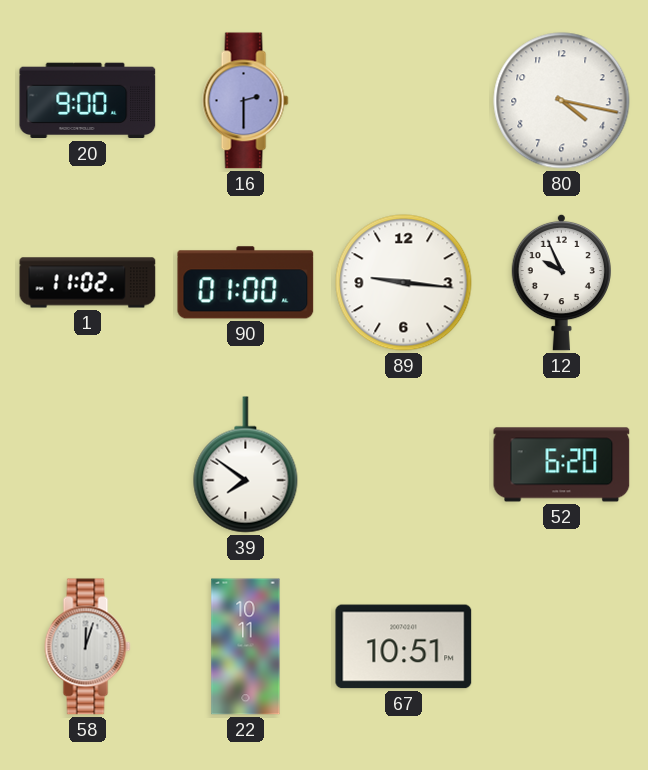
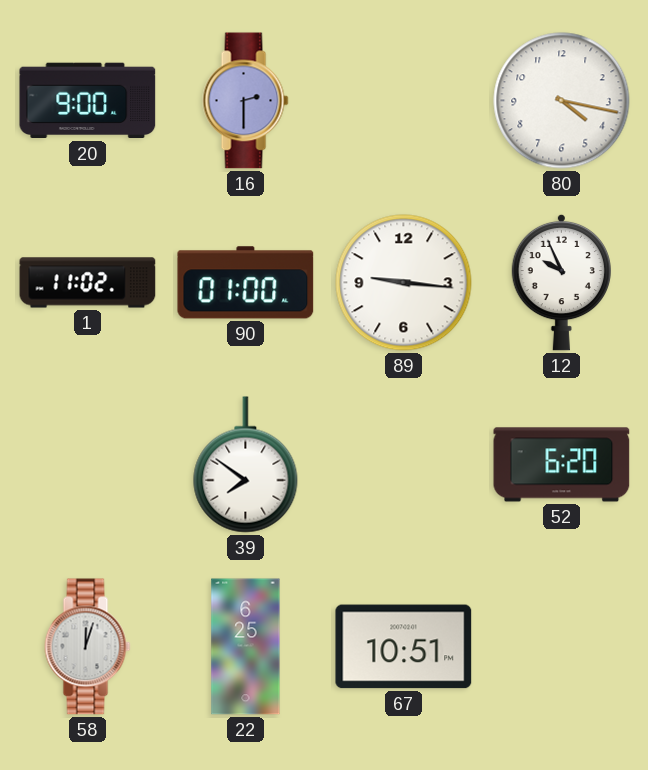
22: 10:11 -> 6:25
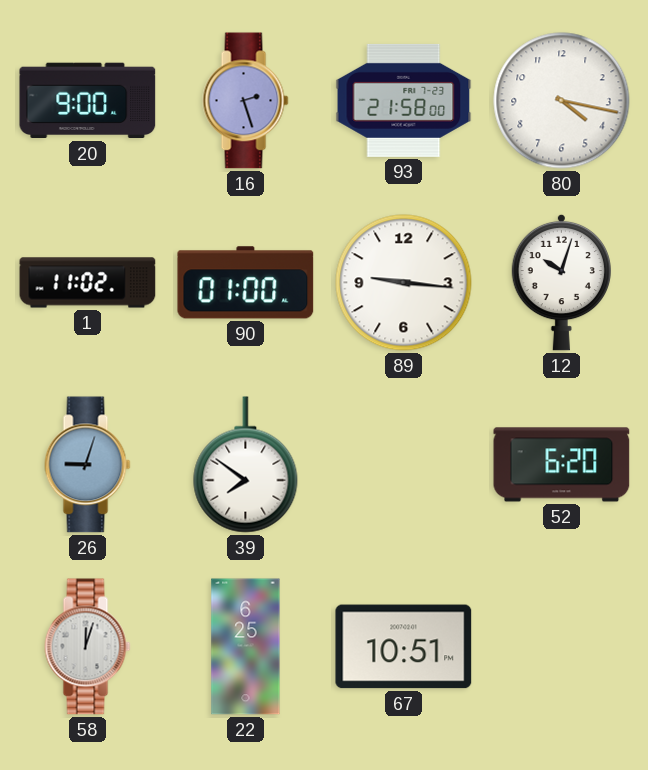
16: 2:30 -> 2:27
93: none -> 21:58
12: 9:56 -> 10:03
26: none -> 9:03
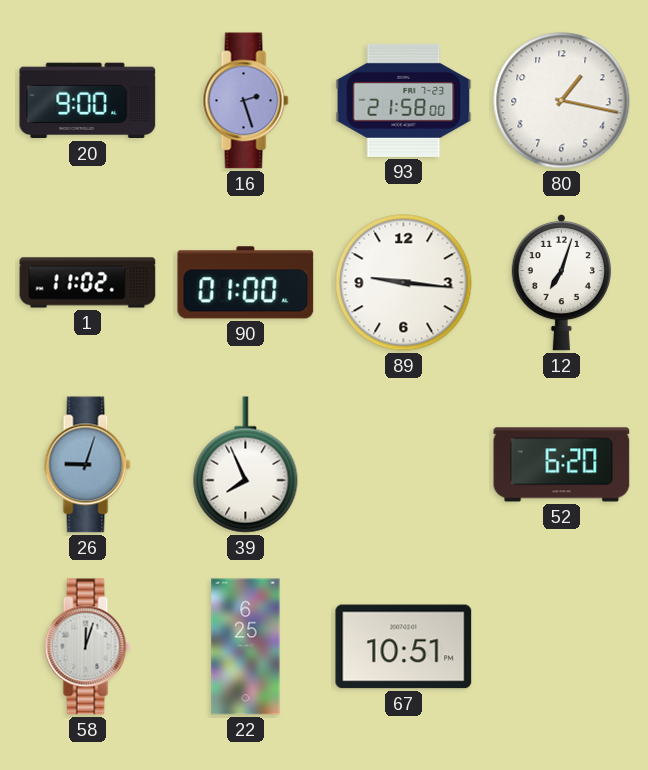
80: 4:17 -> 1:17
12: 10:03 -> 7:03
39: 7:51 -> 7:56
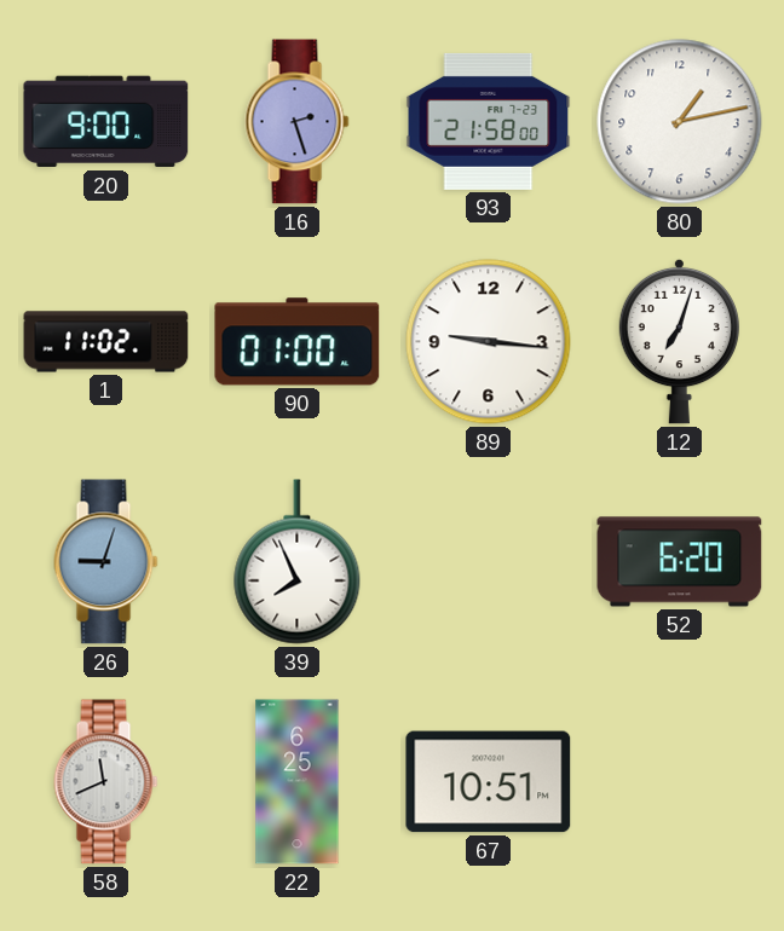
80: 1:17 -> 1:13
58: 12:03 -> 11:41
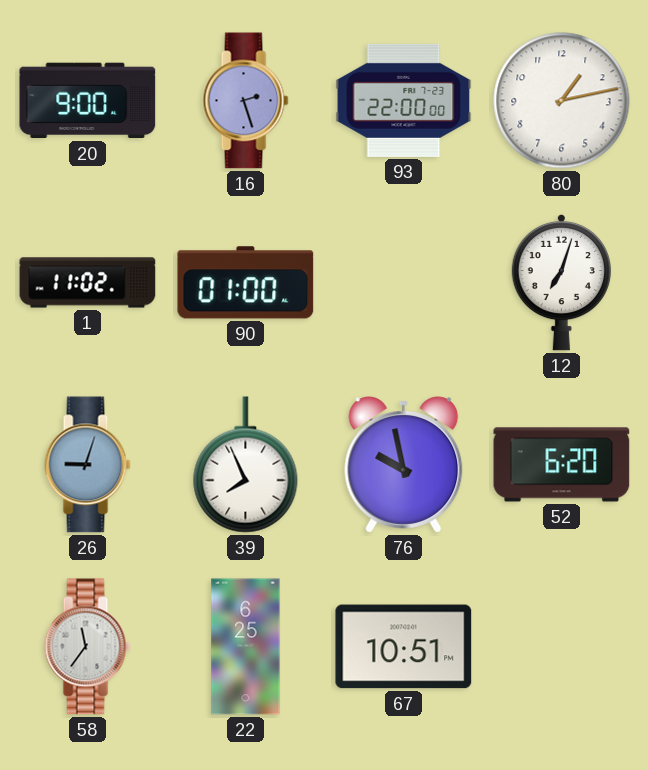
93: 21:58 -> 22:00
89: 9:16 -> none
76: none -> 9:58
58: 11:41 -> 11:36
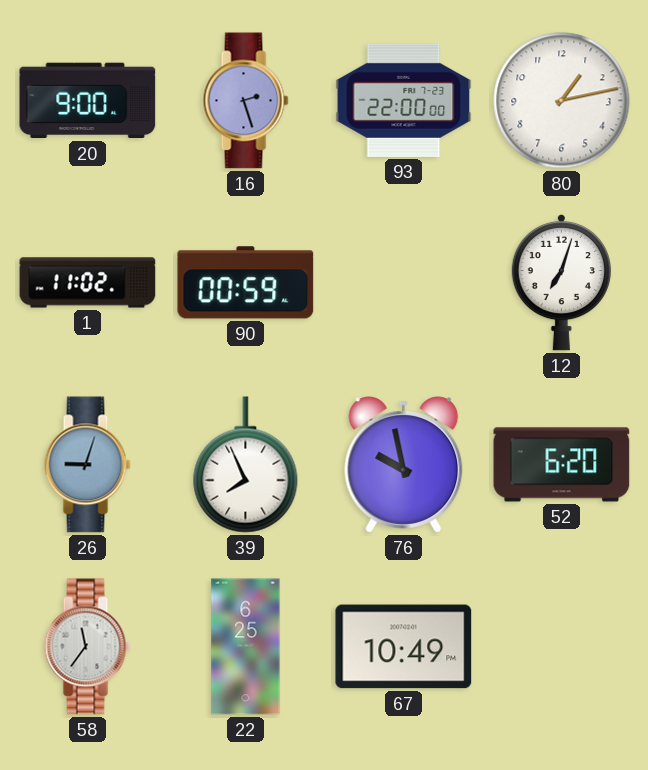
90: 01:00 -> 00:59
67: 10:51 -> 10:49
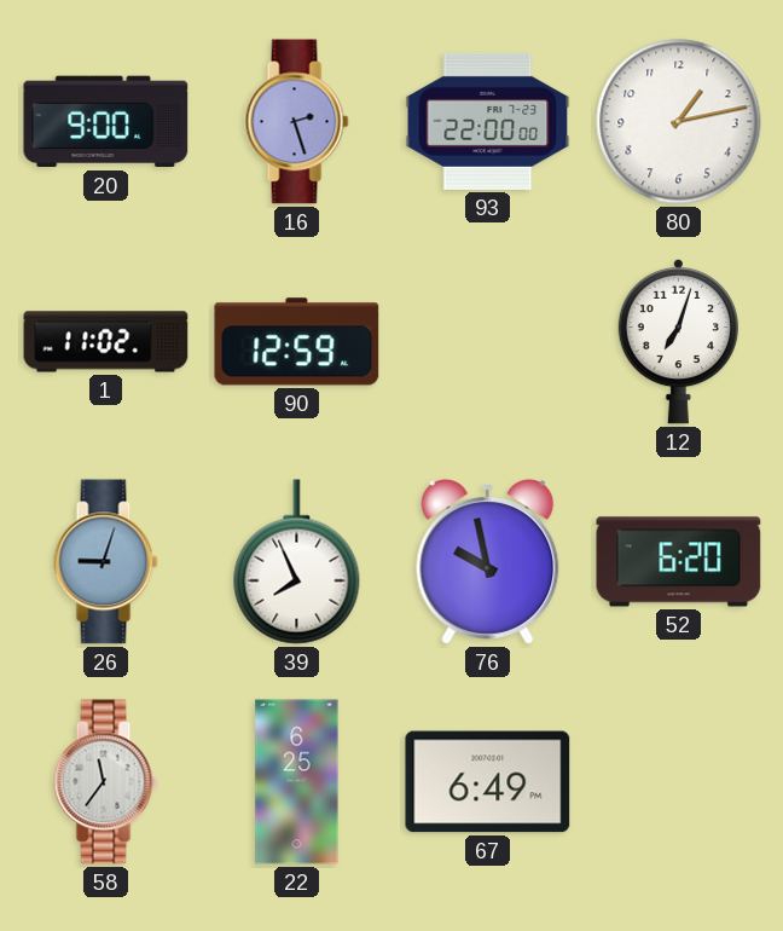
90: 00:59 -> 12:59
67: 10:49 -> 6:49
